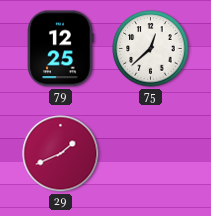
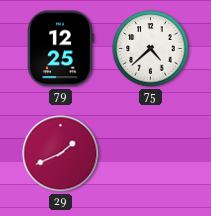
75: 12:38 -> 4:38
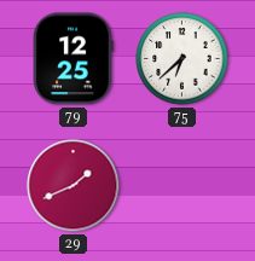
75: 4:38 -> 6:38
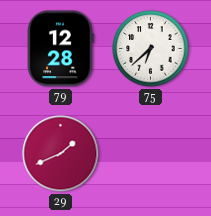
79: 12:25 -> 12:28
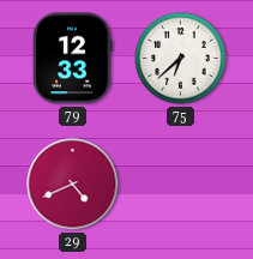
79: 12:28 -> 12:33
29: 1:41 -> 4:41
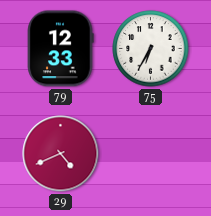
75: 6:38 -> 6:35
